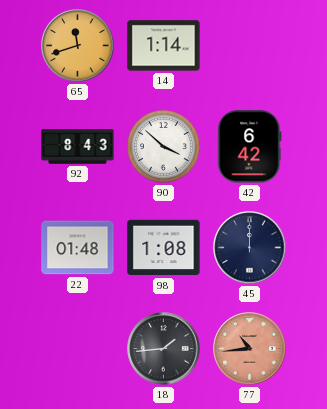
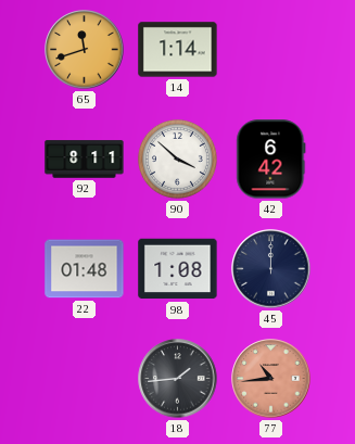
92: 8:43 -> 8:11
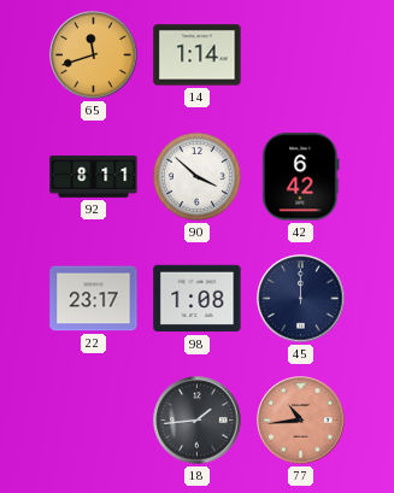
22: 01:48 -> 23:17
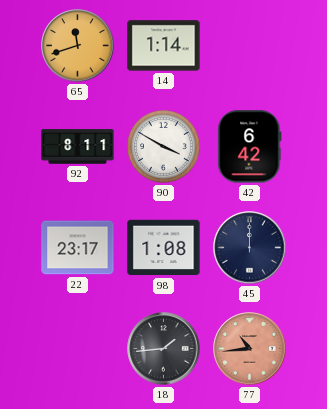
90: 3:52 -> 3:50
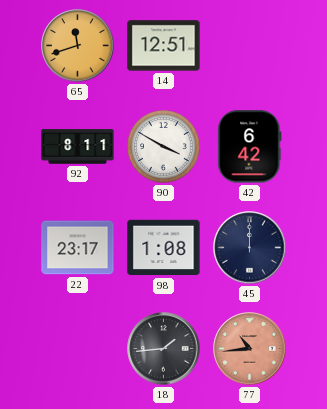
14: 1:14 -> 12:51
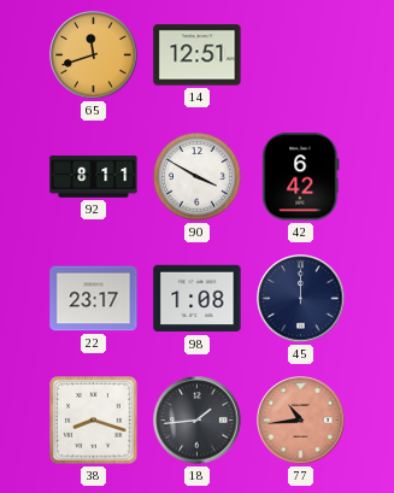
38: none -> 8:18
